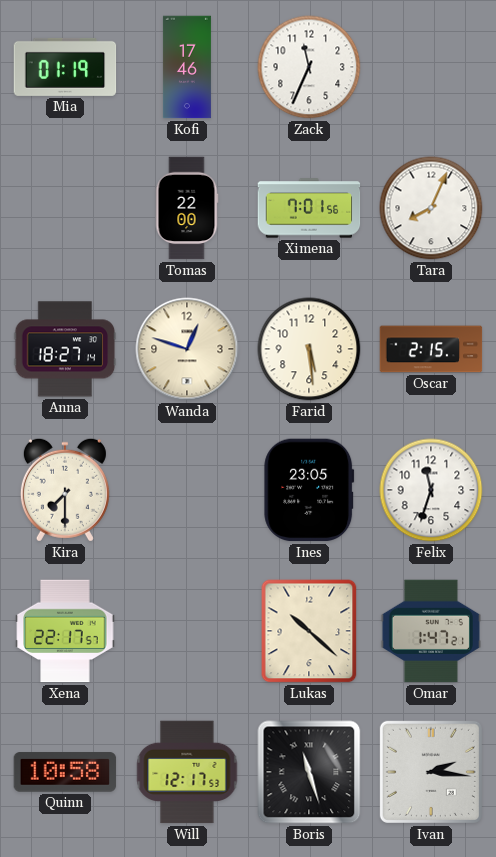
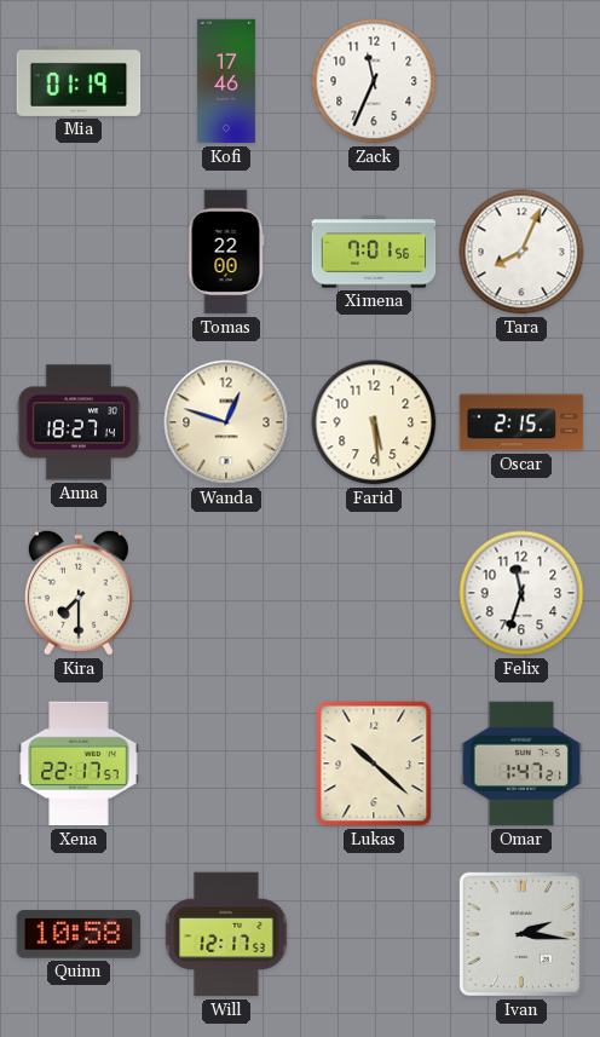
Ines: 23:05 -> none
Boris: 11:27 -> none
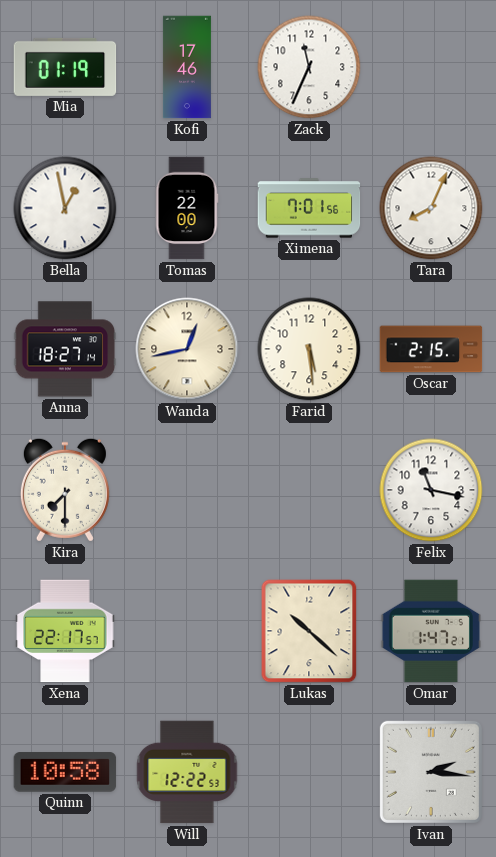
Bella: none -> 12:58
Wanda: 12:48 -> 12:43
Felix: 11:33 -> 11:17
Will: 12:17 -> 12:22
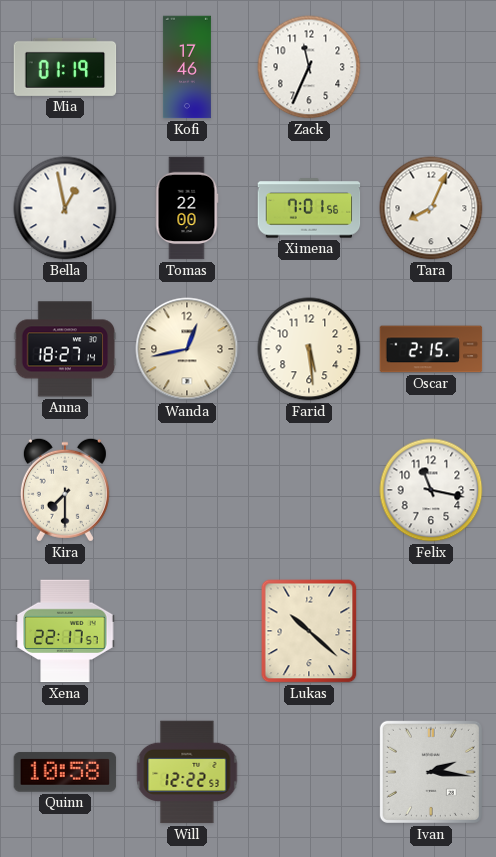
Omar: 1:47 -> none
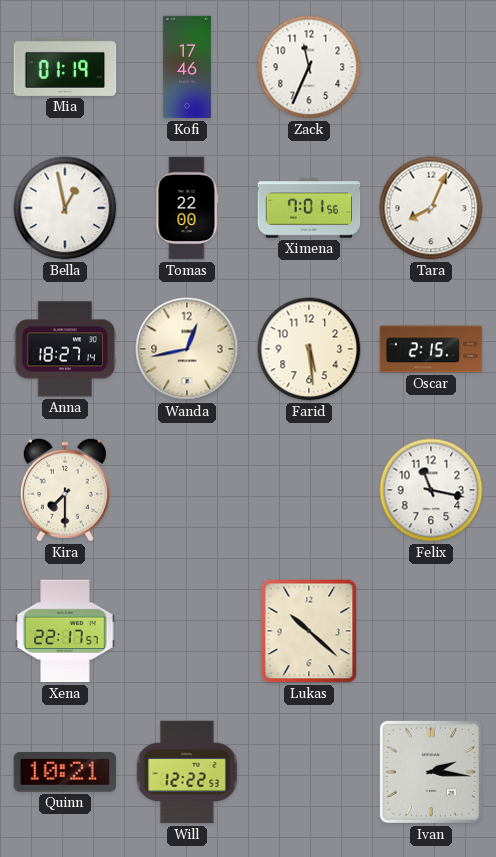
Quinn: 10:58 -> 10:21
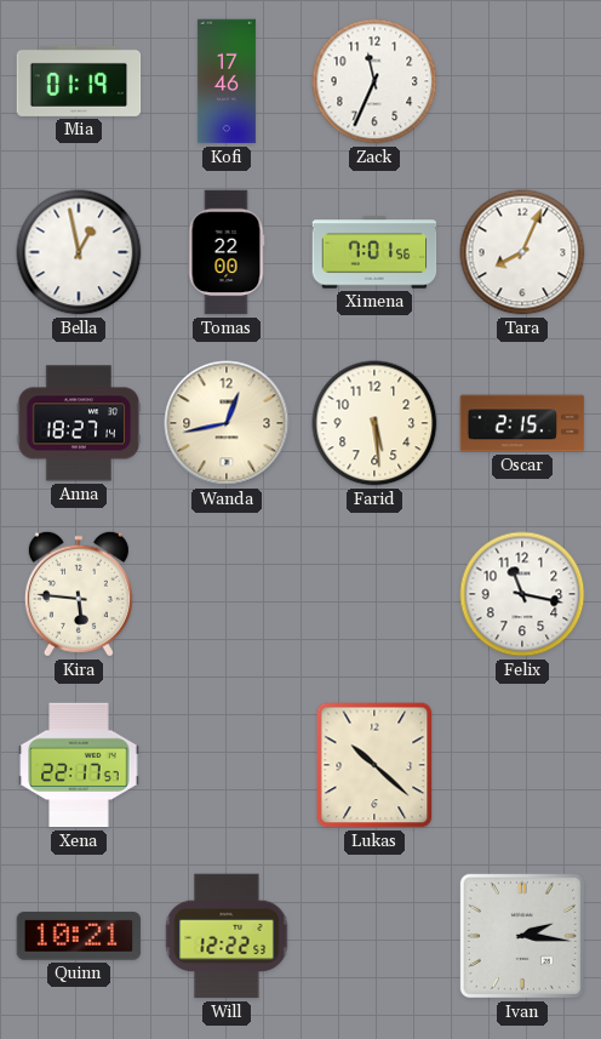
Kira: 7:30 -> 5:46
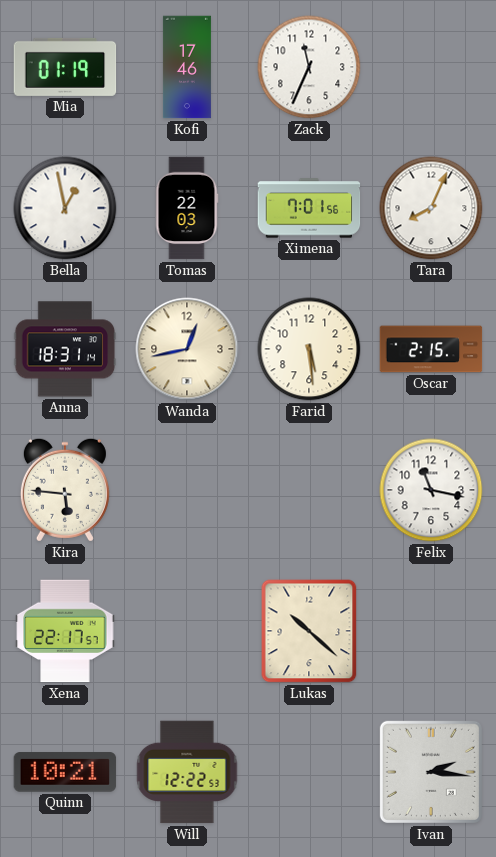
Tomas: 22:00 -> 22:03
Anna: 18:27 -> 18:31
